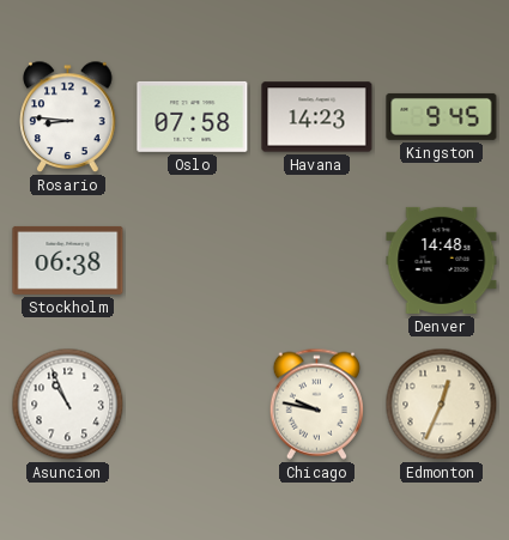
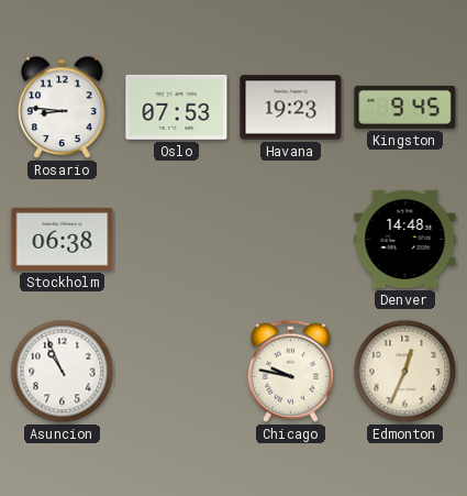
Oslo: 07:58 -> 07:53
Havana: 14:23 -> 19:23
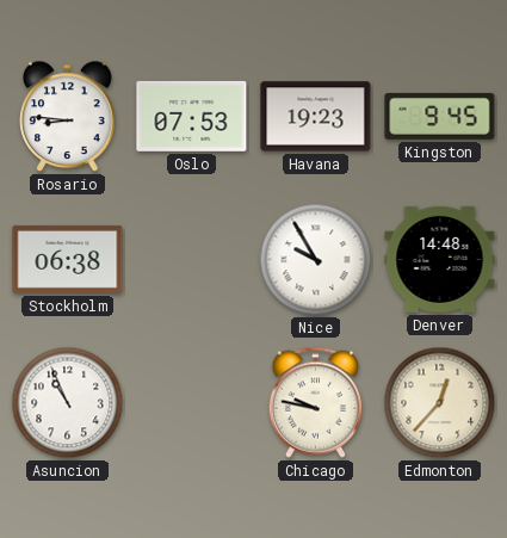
Nice: none -> 9:55
Edmonton: 12:34 -> 12:37
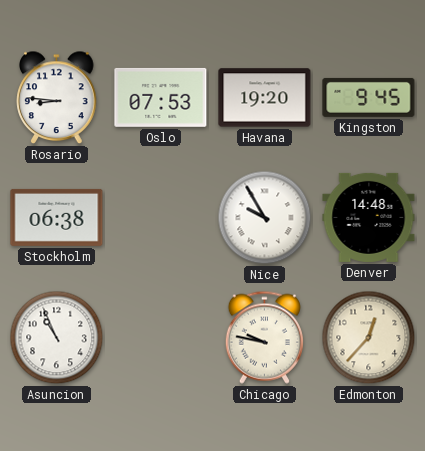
Havana: 19:23 -> 19:20
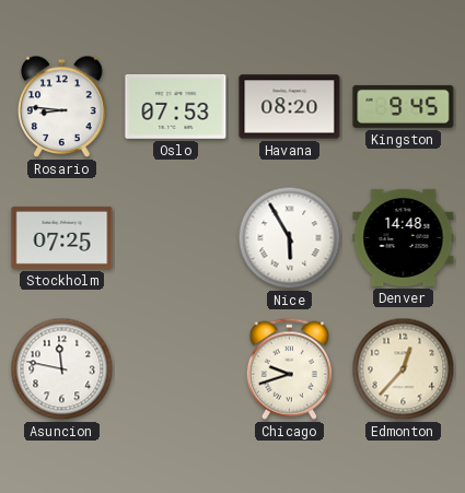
Havana: 19:20 -> 08:20
Stockholm: 06:38 -> 07:25
Nice: 9:55 -> 5:55
Asuncion: 10:56 -> 11:47
Chicago: 9:47 -> 9:42
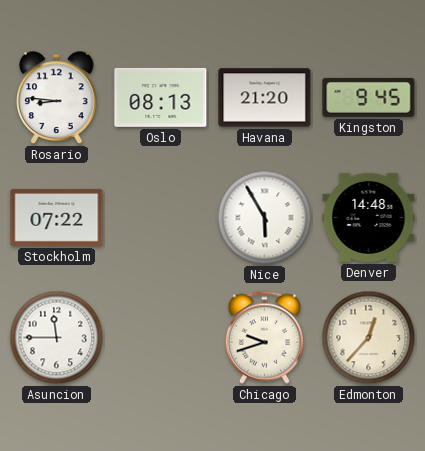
Oslo: 07:53 -> 08:13
Havana: 08:20 -> 21:20
Stockholm: 07:25 -> 07:22
Asuncion: 11:47 -> 11:45
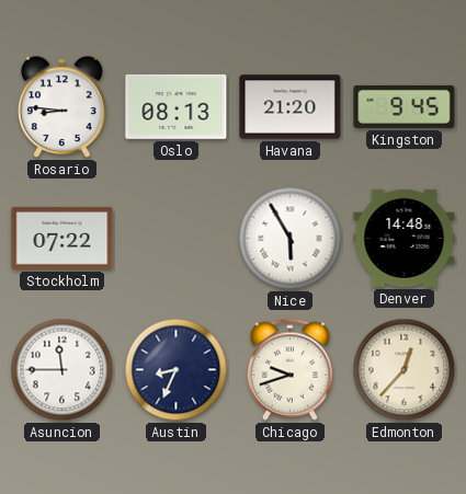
Austin: none -> 8:34
